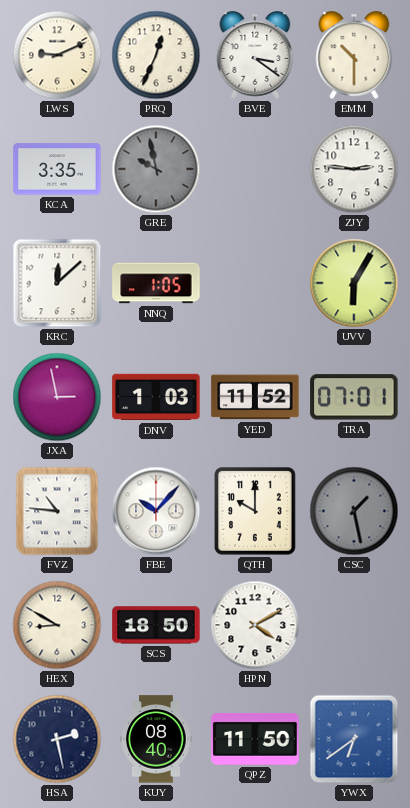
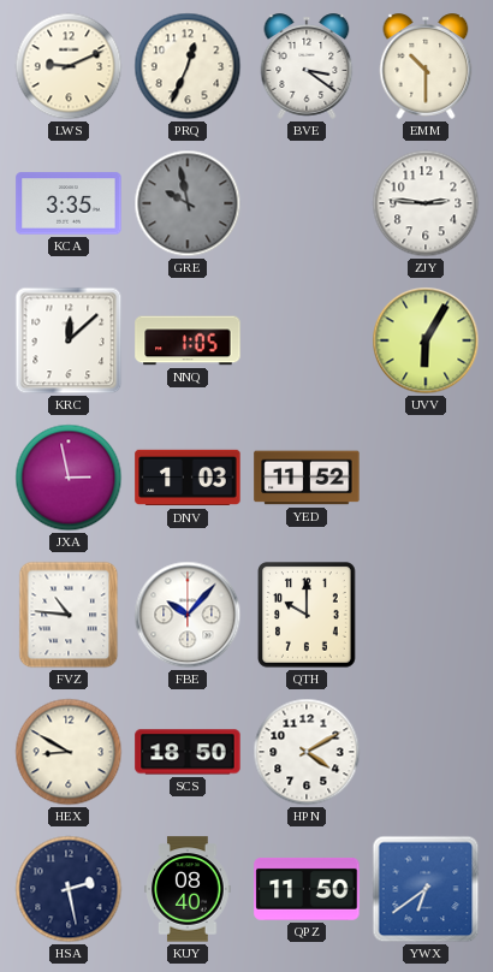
TRA: 07:01 -> none
CSC: 1:28 -> none
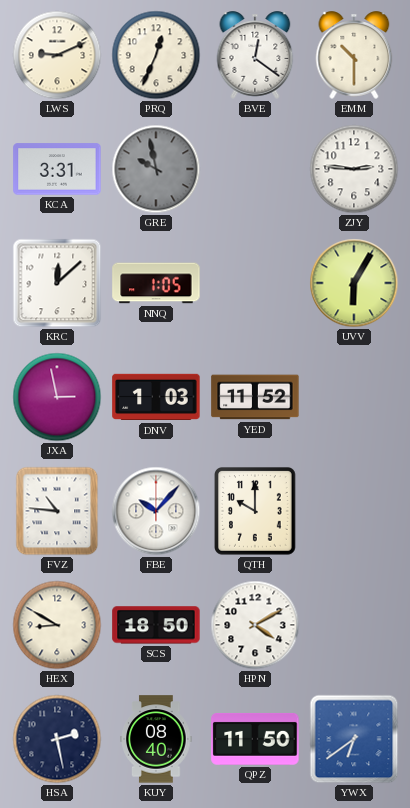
BVE: 3:21 -> 12:21
KCA: 3:35 -> 3:31
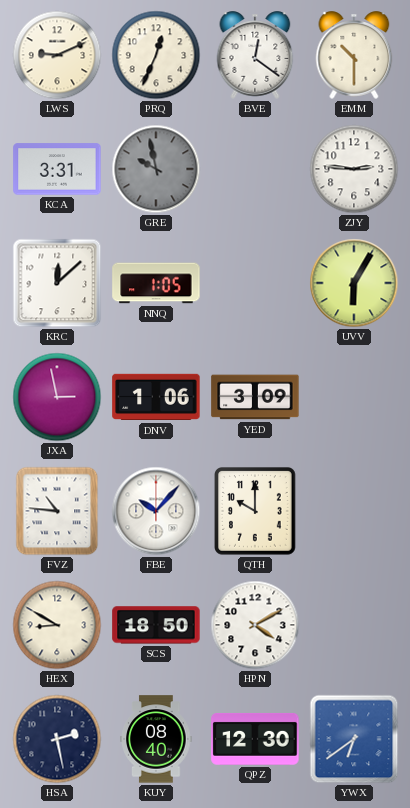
DNV: 1:03 -> 1:06
YED: 11:52 -> 3:09
QPZ: 11:50 -> 12:30
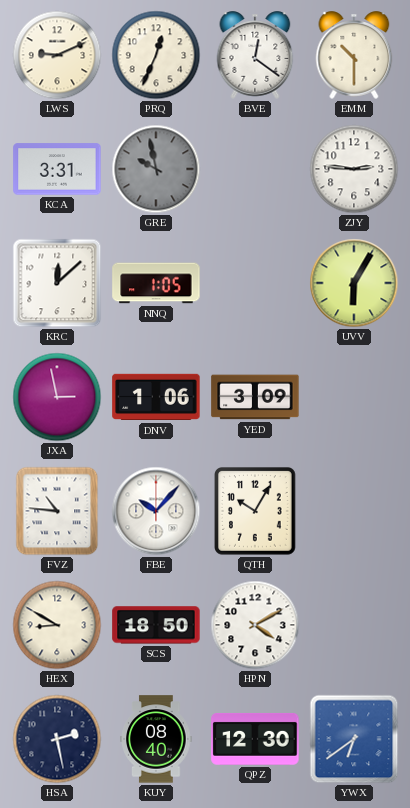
QTH: 10:00 -> 10:05
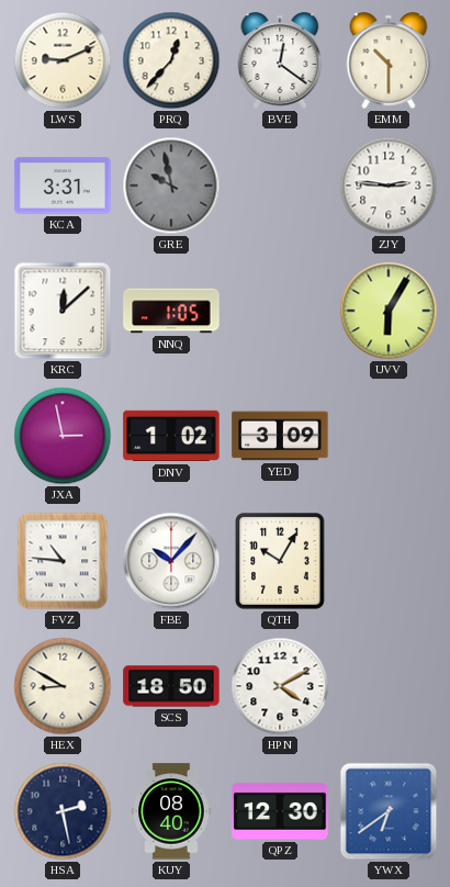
PRQ: 12:34 -> 12:37
DNV: 1:06 -> 1:02
